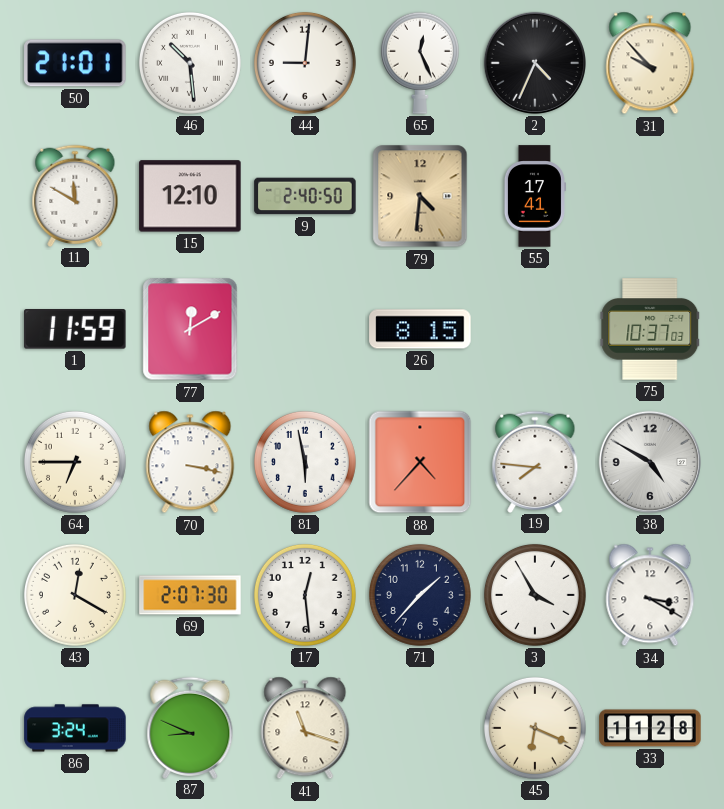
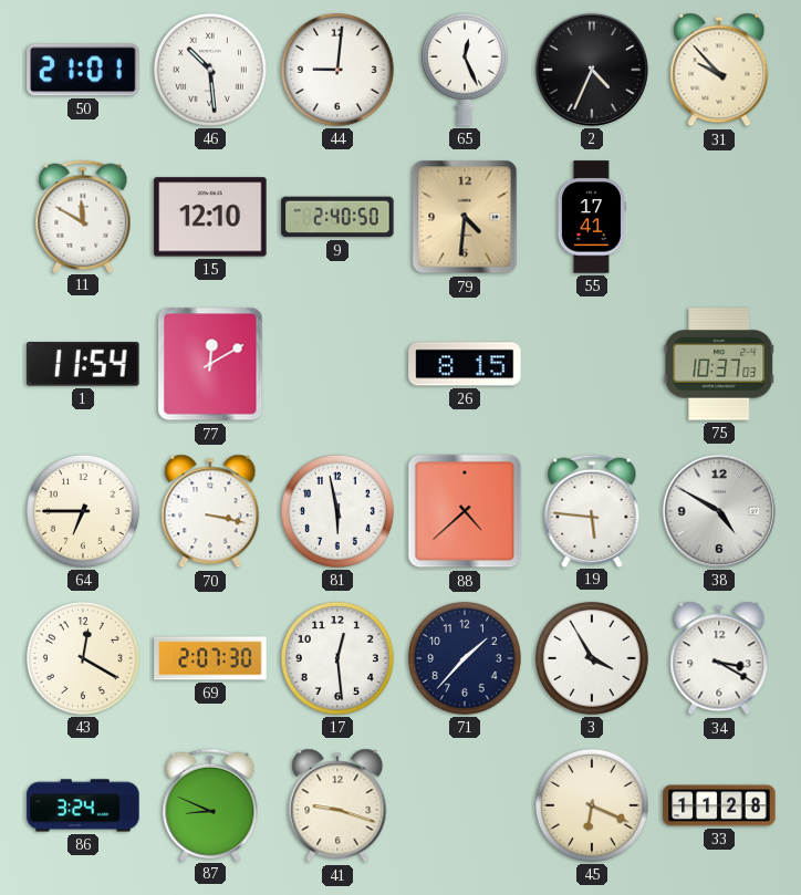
1: 11:59 -> 11:54
88: 4:37 -> 4:38
19: 7:46 -> 5:46
41: 11:18 -> 9:18
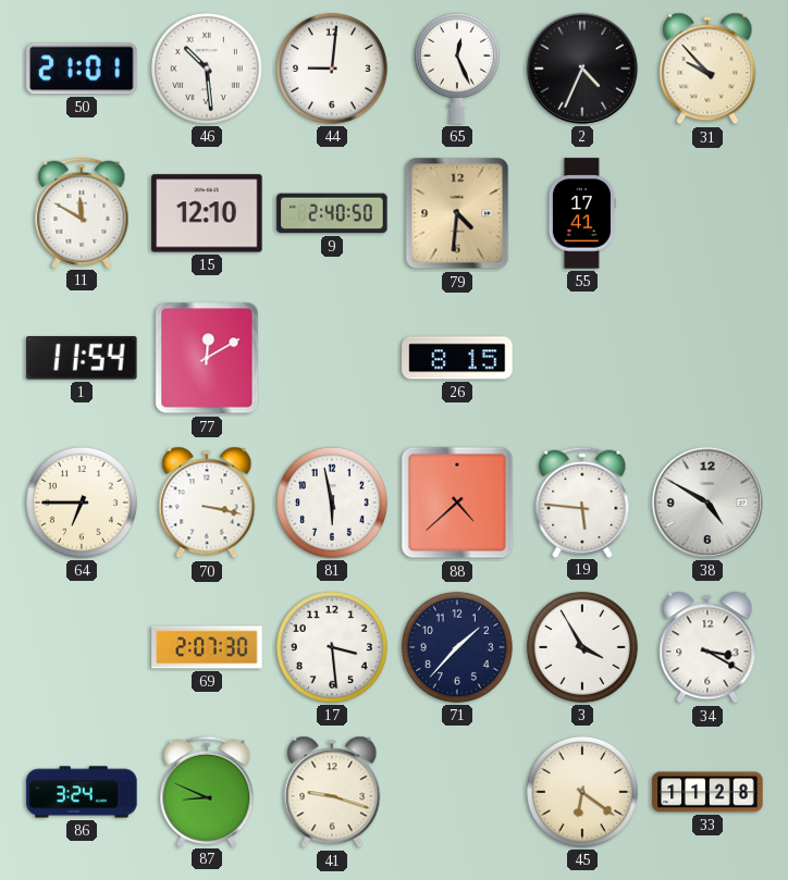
75: 10:37 -> none
43: 12:20 -> none
17: 12:29 -> 3:29
45: 6:19 -> 6:21
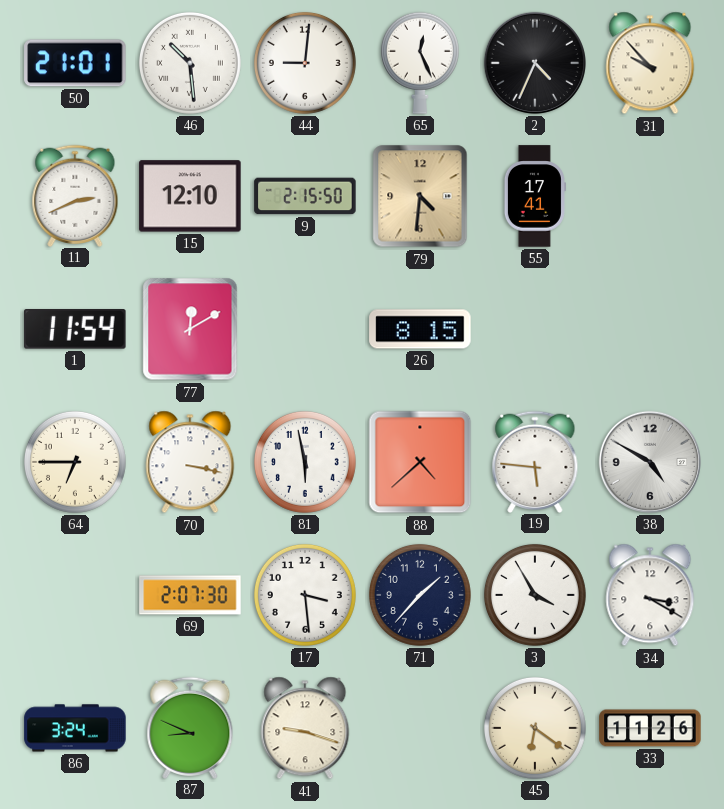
11: 11:50 -> 2:41
9: 2:40 -> 2:15
33: 11:28 -> 11:26
